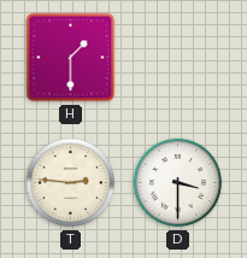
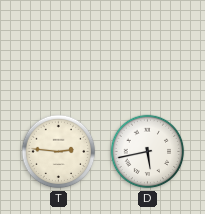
H: 1:30 -> none
D: 3:30 -> 5:43
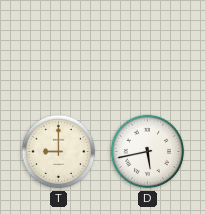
T: 2:46 -> 9:00
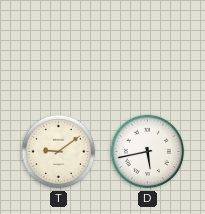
T: 9:00 -> 9:09
